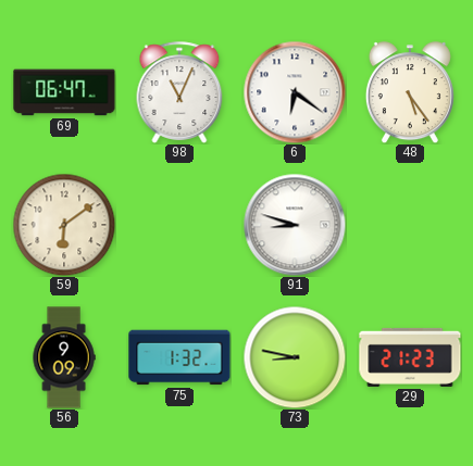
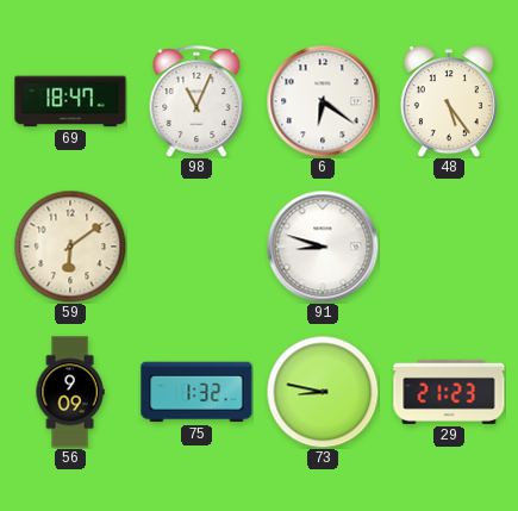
69: 06:47 -> 18:47
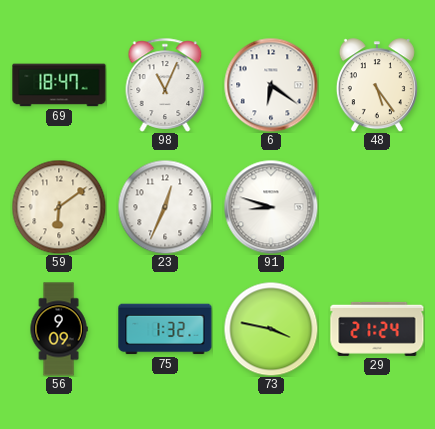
23: none -> 12:34
73: 8:47 -> 3:47
29: 21:23 -> 21:24
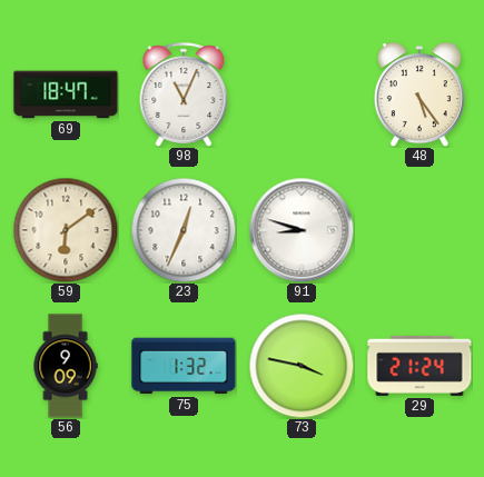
6: 6:21 -> none
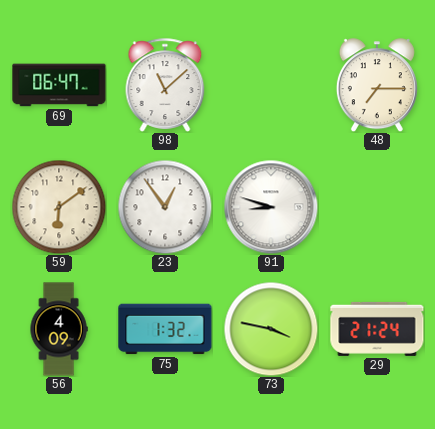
69: 18:47 -> 06:47
98: 11:04 -> 11:08
48: 5:24 -> 7:15
23: 12:34 -> 12:54
56: 9:09 -> 4:09
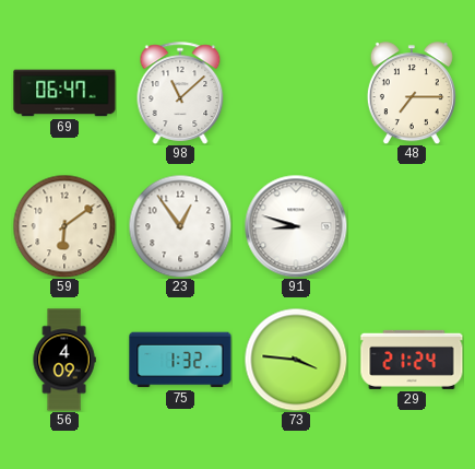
73: 3:47 -> 3:46
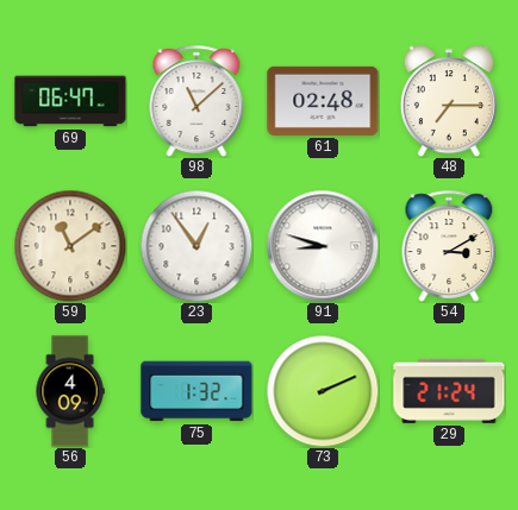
61: none -> 02:48
59: 6:09 -> 11:09
54: none -> 3:10
73: 3:46 -> 2:11
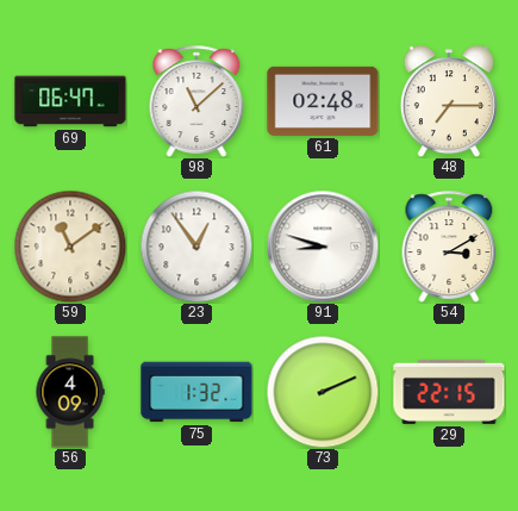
29: 21:24 -> 22:15
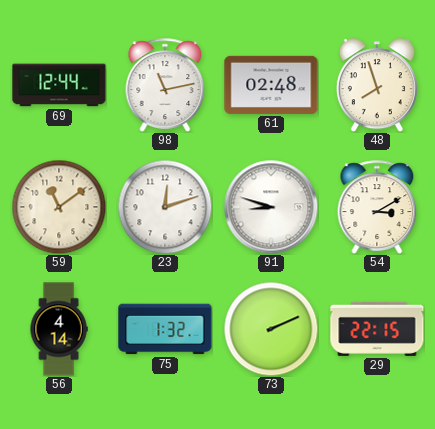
69: 06:47 -> 12:44
98: 11:08 -> 11:13
48: 7:15 -> 7:57
23: 12:54 -> 12:12
56: 4:09 -> 4:14
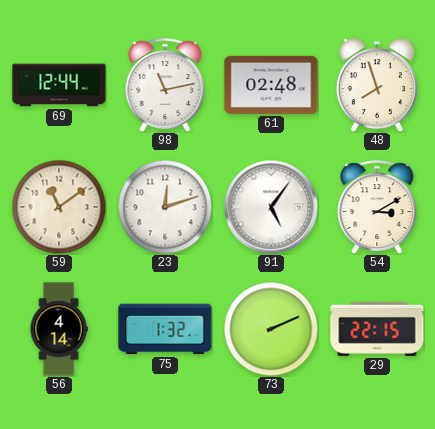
91: 8:48 -> 5:06
